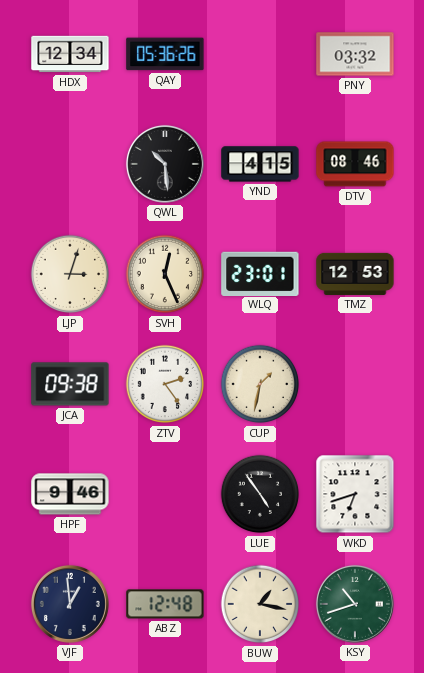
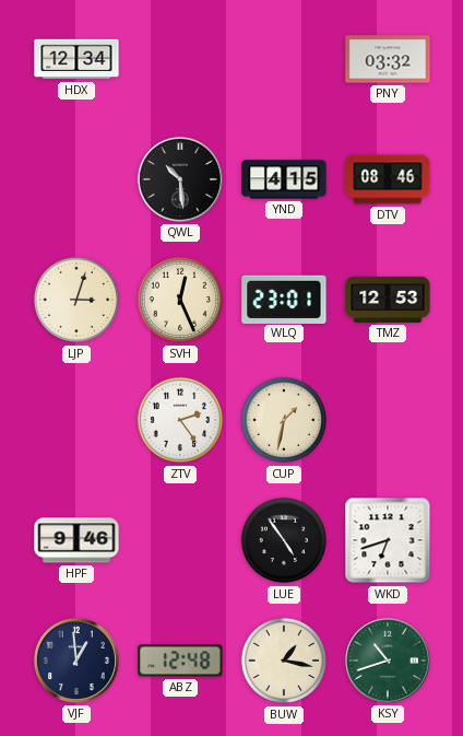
QAY: 05:36 -> none
JCA: 09:38 -> none
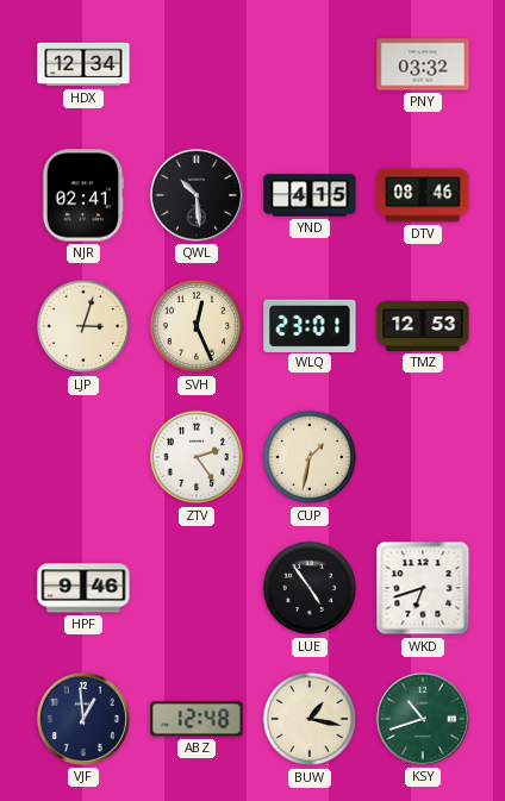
NJR: none -> 02:41
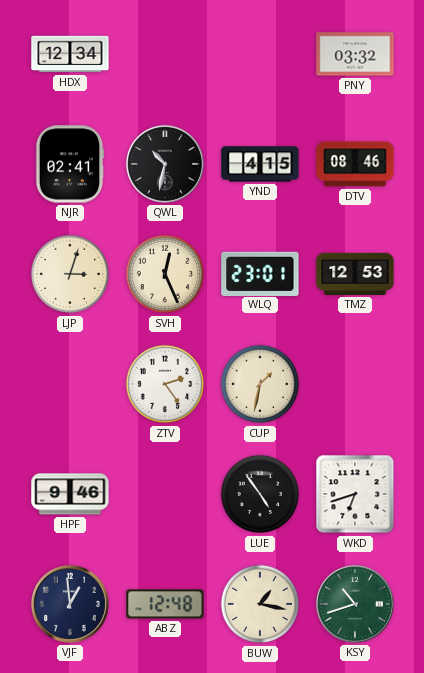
QWL: 10:29 -> 10:32
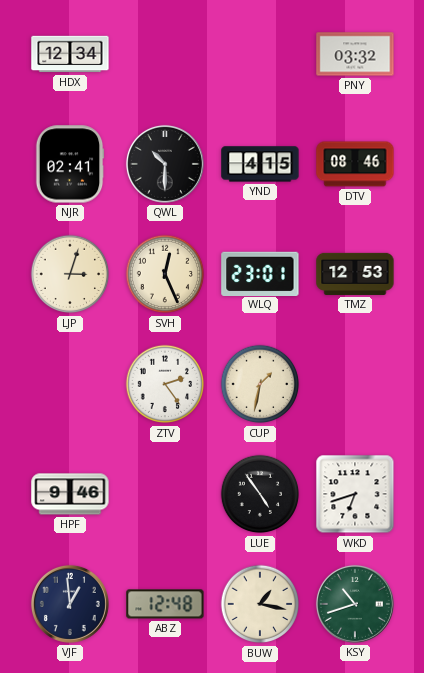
QWL: 10:32 -> 10:30
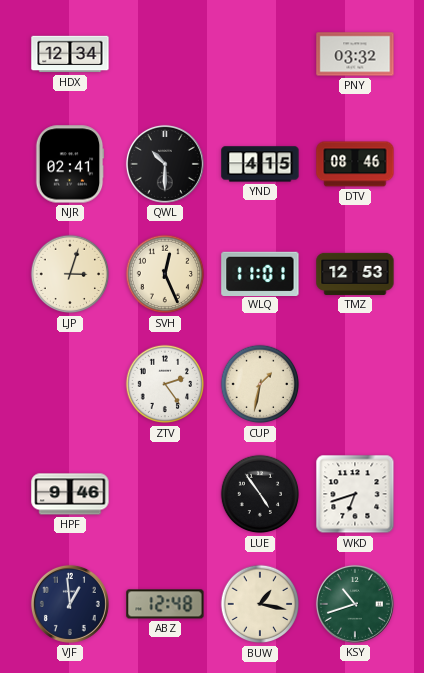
WLQ: 23:01 -> 11:01
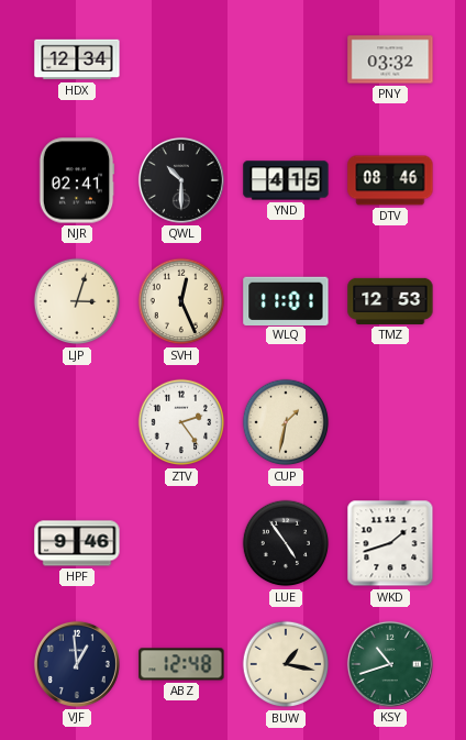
WKD: 6:42 -> 1:42
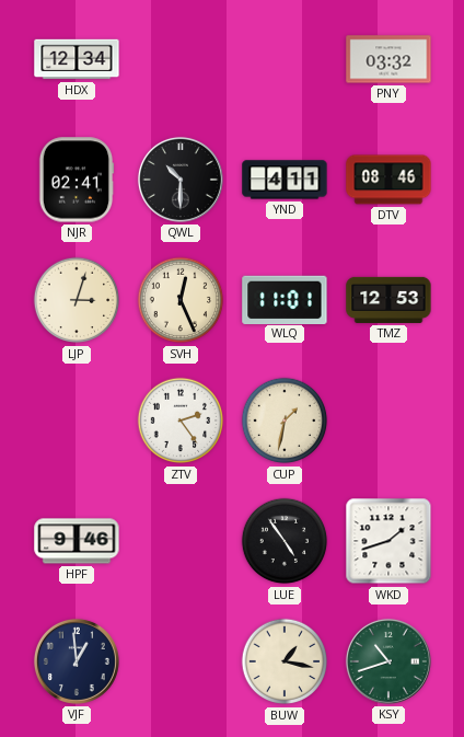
YND: 4:15 -> 4:11
ABZ: 12:48 -> none
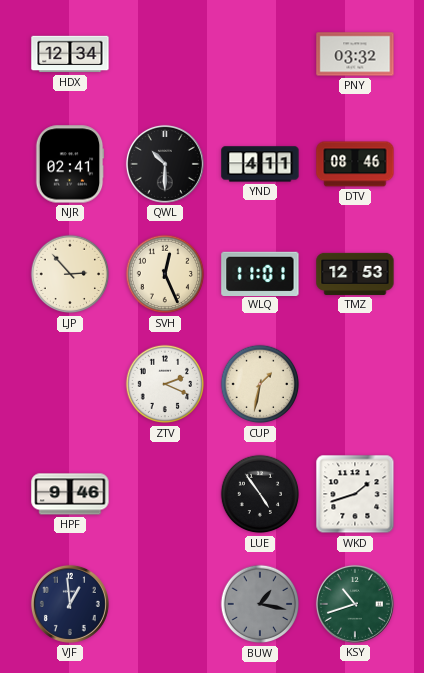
LJP: 3:03 -> 2:53
ZTV: 2:24 -> 2:19
BUW dial: cream -> grey
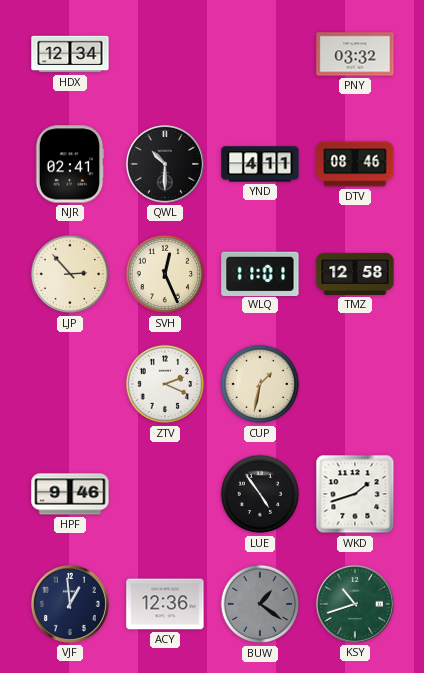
TMZ: 12:53 -> 12:58
ACY: none -> 12:36
BUW: 1:17 -> 1:21
